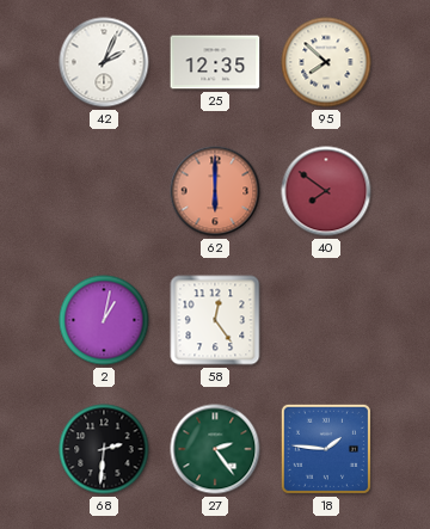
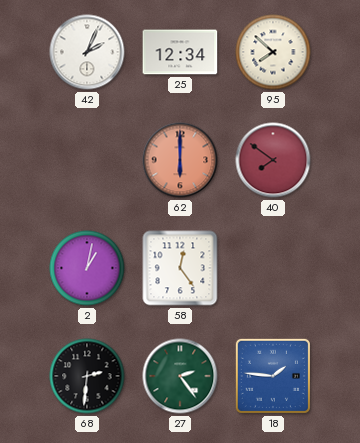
25: 12:35 -> 12:34
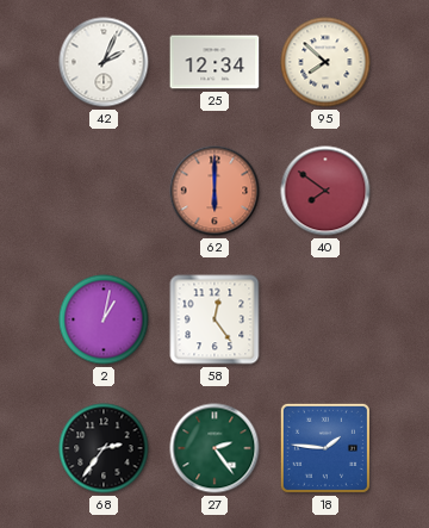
68: 2:31 -> 2:36
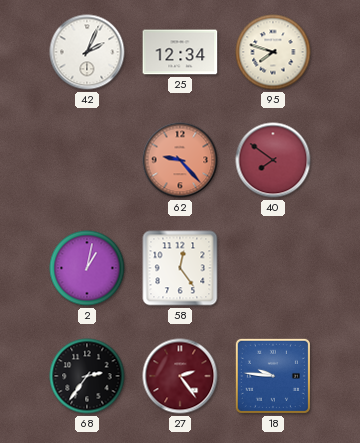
95: 7:52 -> 7:48
62: 6:00 -> 9:23
27 dial: green -> burgundy
18: 1:46 -> 9:46
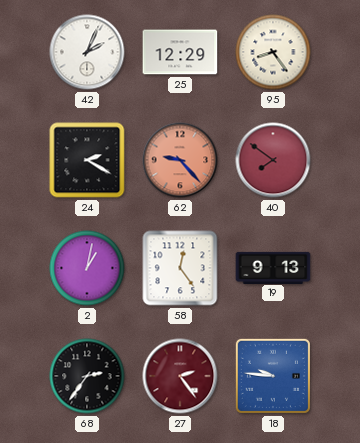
25: 12:34 -> 12:29
95: 7:48 -> 8:24
24: none -> 2:20
19: none -> 9:13
